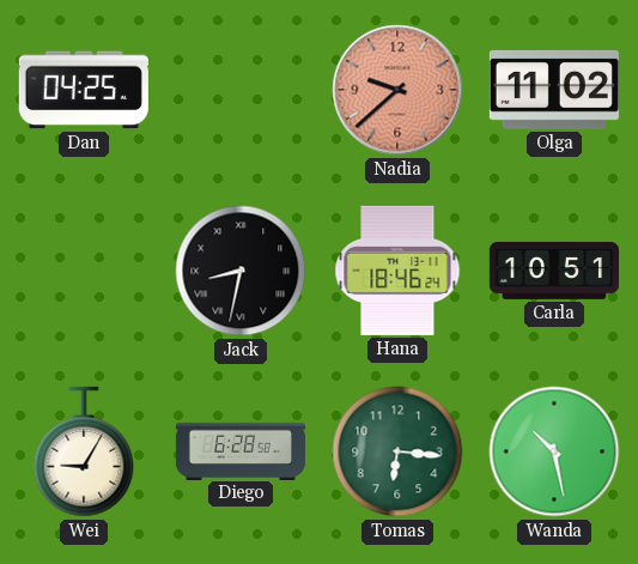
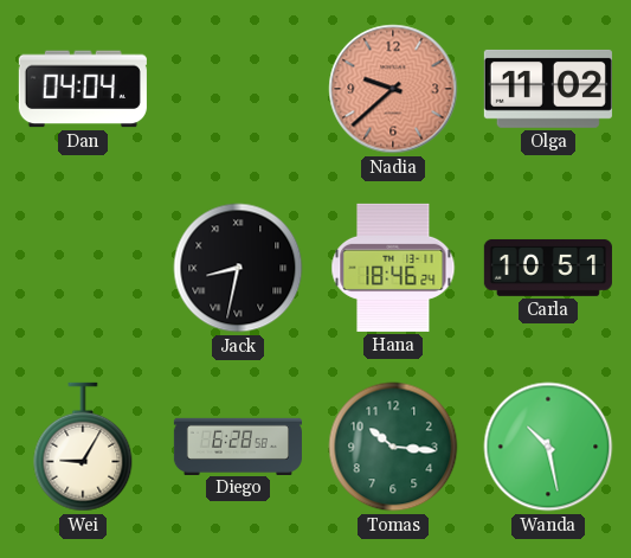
Dan: 04:25 -> 04:04
Tomas: 6:16 -> 10:16
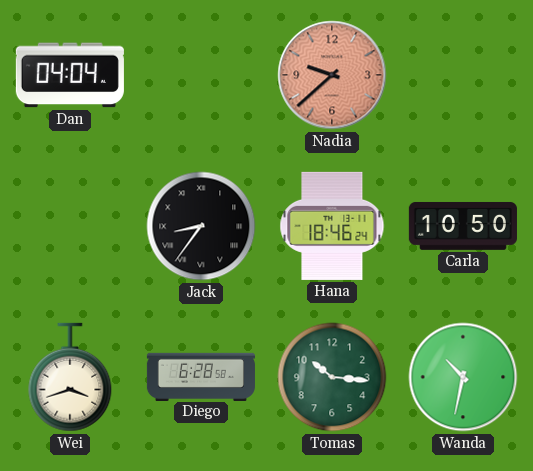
Olga: 11:02 -> none
Jack: 8:32 -> 8:36
Carla: 10:51 -> 10:50
Wei: 9:05 -> 3:42
Wanda: 10:28 -> 10:32
